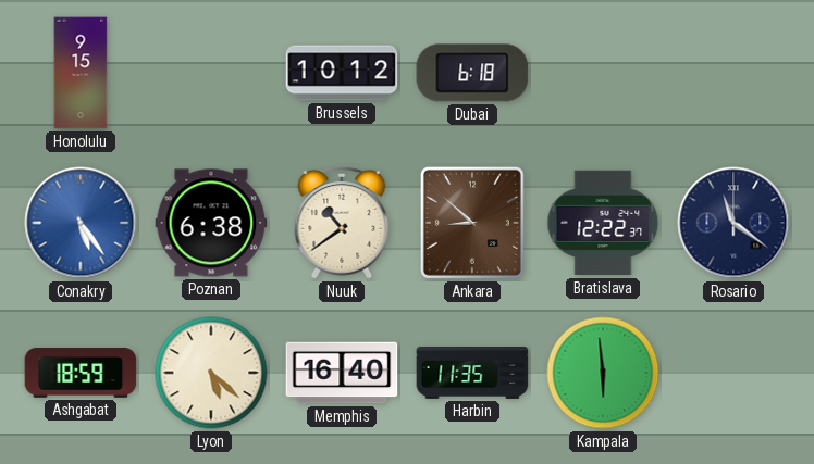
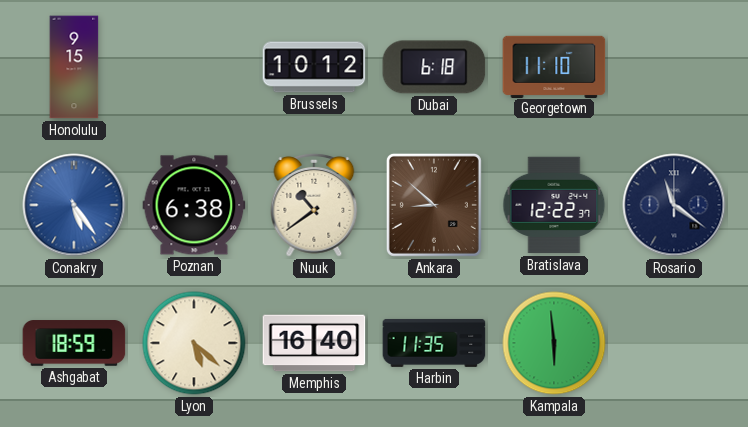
Georgetown: none -> 11:10
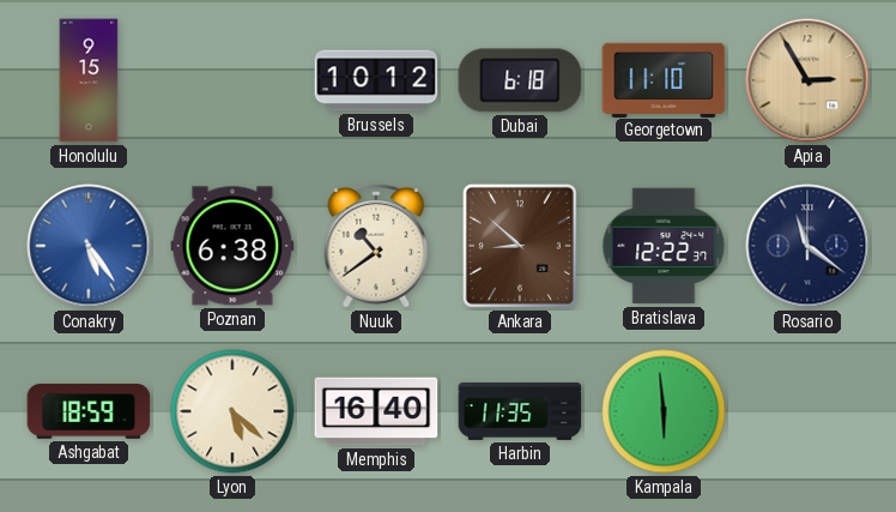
Apia: none -> 2:55
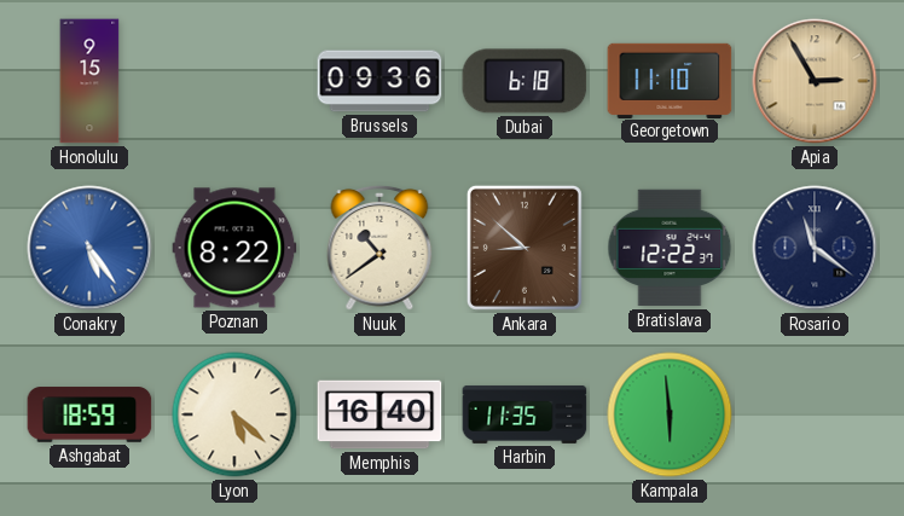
Brussels: 10:12 -> 09:36
Poznan: 6:38 -> 8:22
